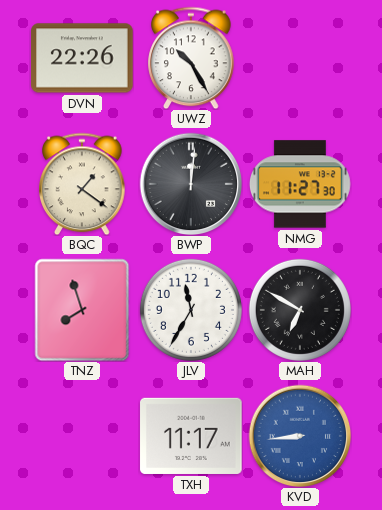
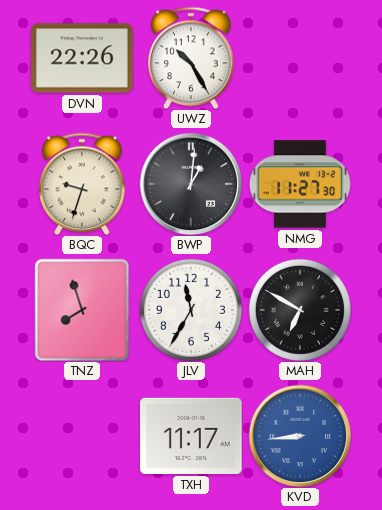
BQC: 1:21 -> 9:33
BWP: 12:01 -> 1:01
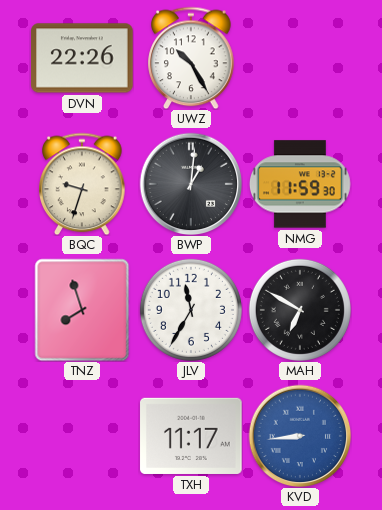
NMG: 11:27 -> 11:59
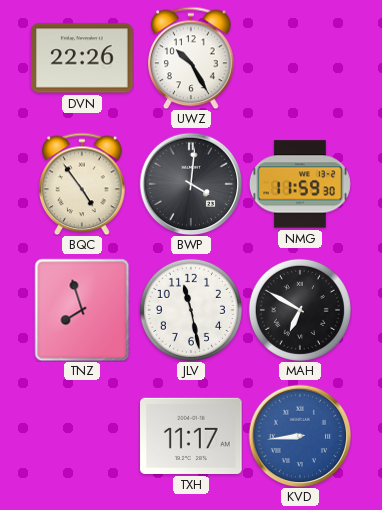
BQC: 9:33 -> 4:54
BWP: 1:01 -> 4:01
JLV: 11:35 -> 11:28
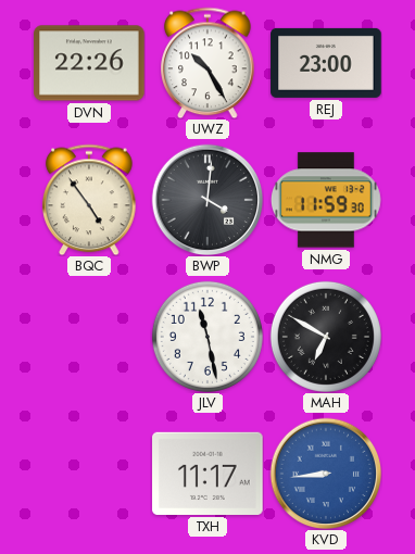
REJ: none -> 23:00
TNZ: 7:57 -> none
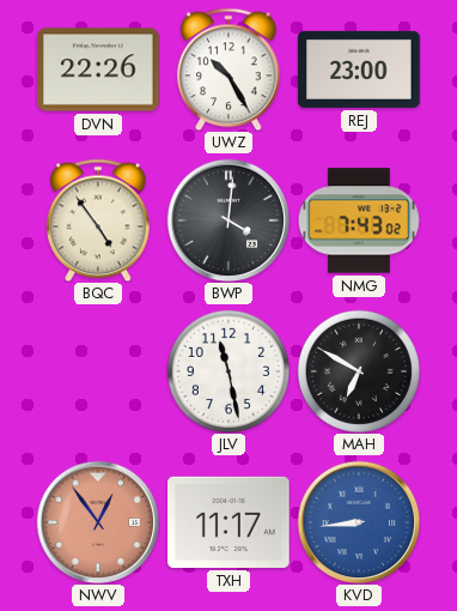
NMG: 11:59 -> 7:43
NWV: none -> 12:54
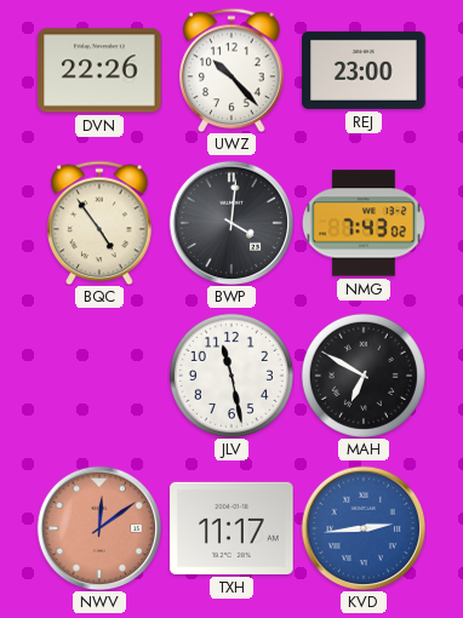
UWZ: 10:25 -> 10:23
NWV: 12:54 -> 12:09
KVD: 8:44 -> 2:44
